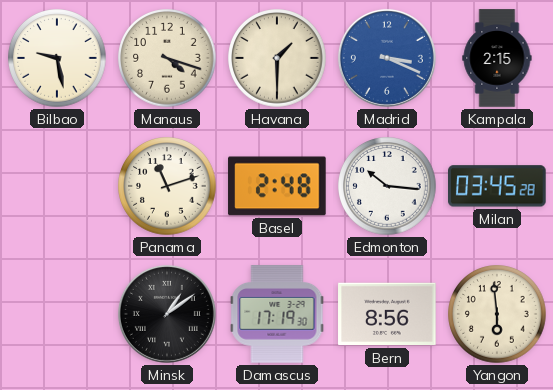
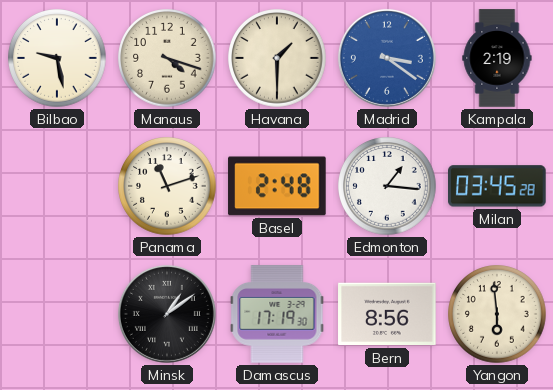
Madrid: 3:19 -> 3:21
Kampala: 2:15 -> 2:19
Edmonton: 10:16 -> 1:16
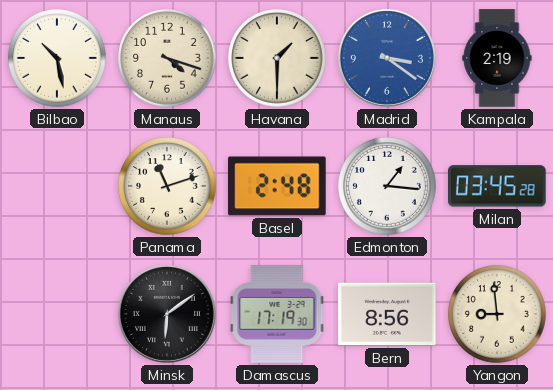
Bilbao: 9:28 -> 10:28
Minsk: 1:09 -> 6:09
Yangon: 5:59 -> 8:59
